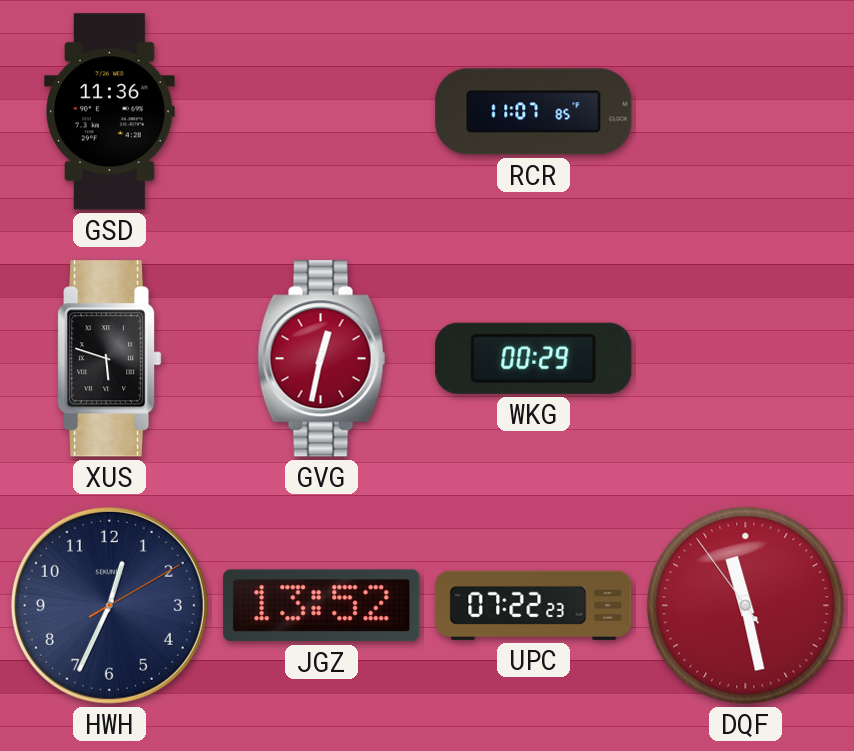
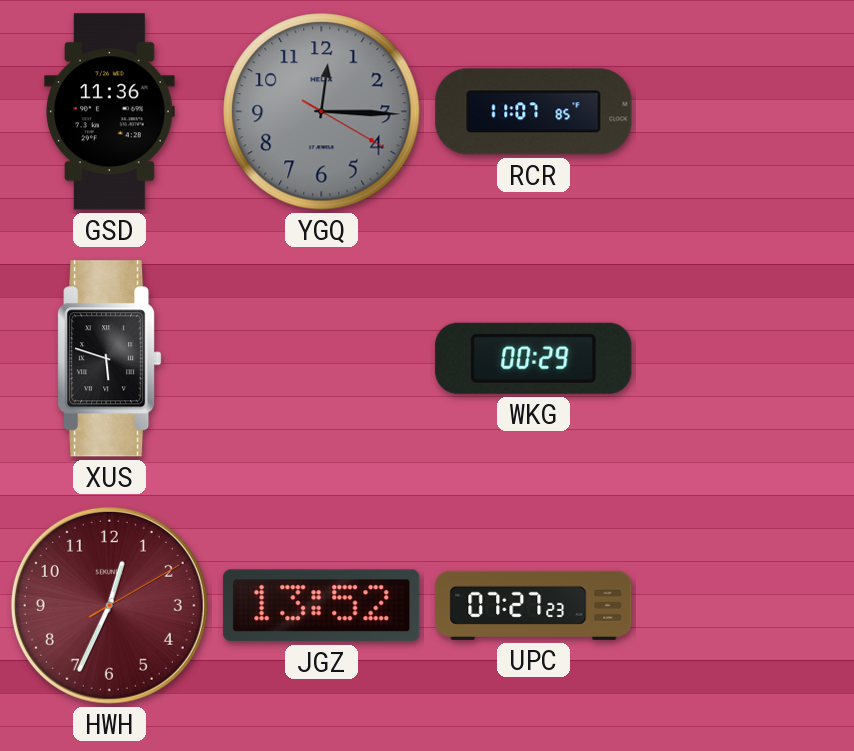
YGQ: none -> 12:15
GVG: 12:32 -> none
HWH dial: navy -> burgundy
UPC: 07:22 -> 07:27
DQF: 11:27 -> none
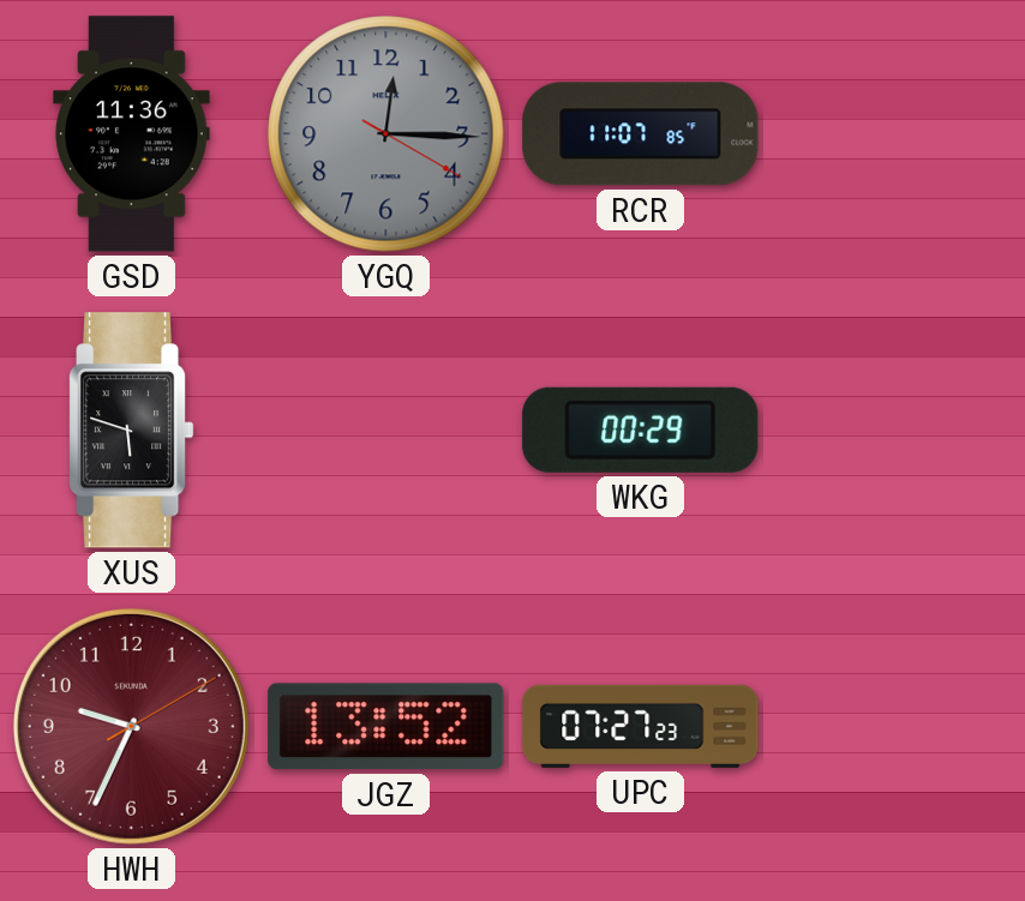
HWH: 12:34 -> 9:34
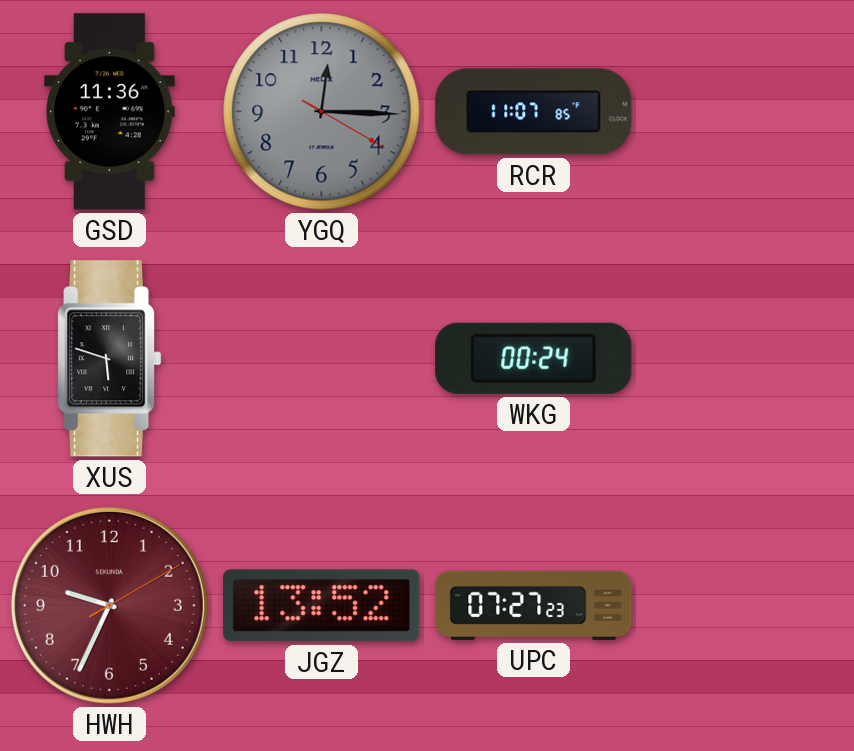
WKG: 00:29 -> 00:24
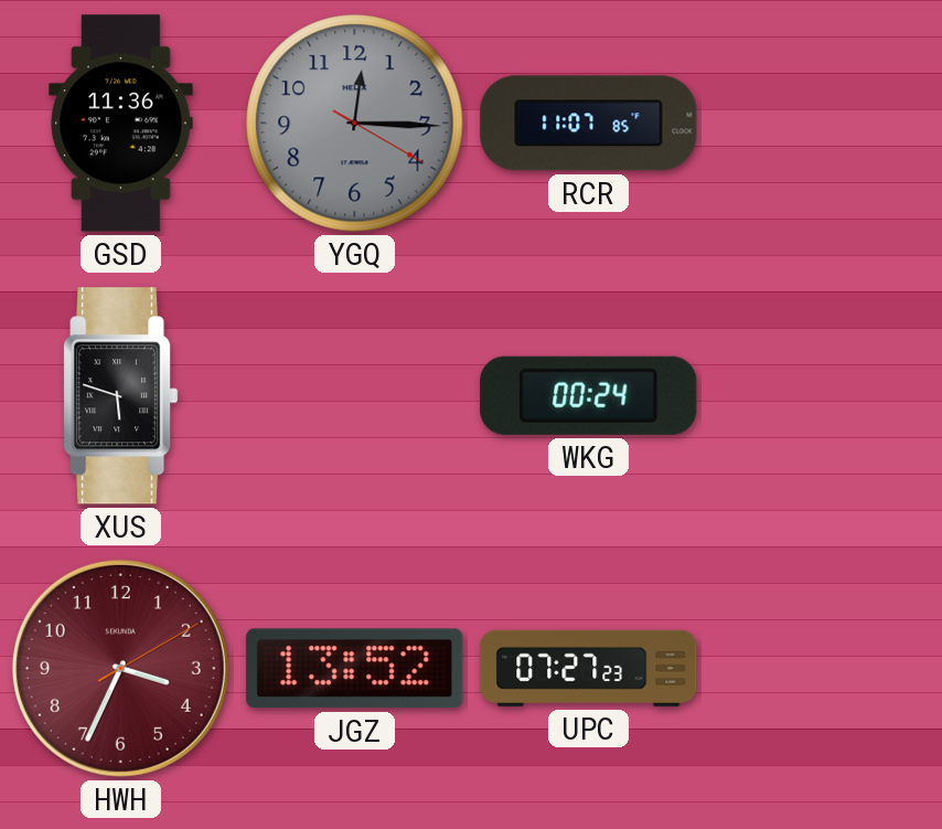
HWH: 9:34 -> 3:34
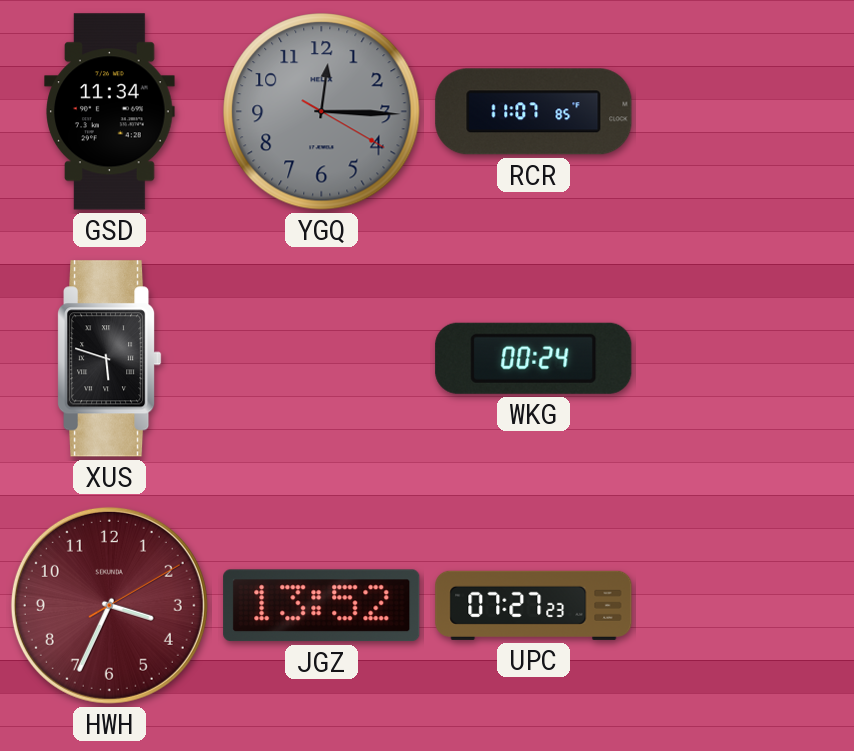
GSD: 11:36 -> 11:34
